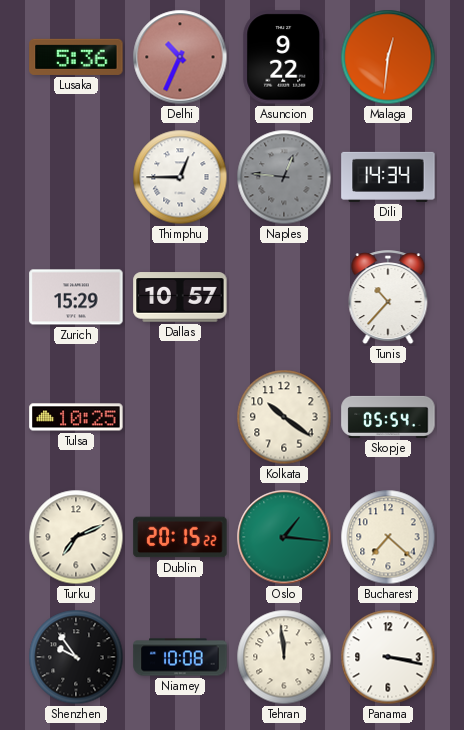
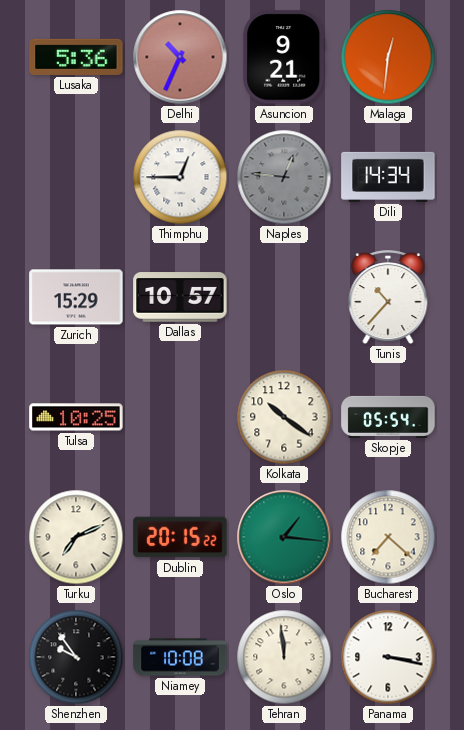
Asuncion: 9:22 -> 9:21
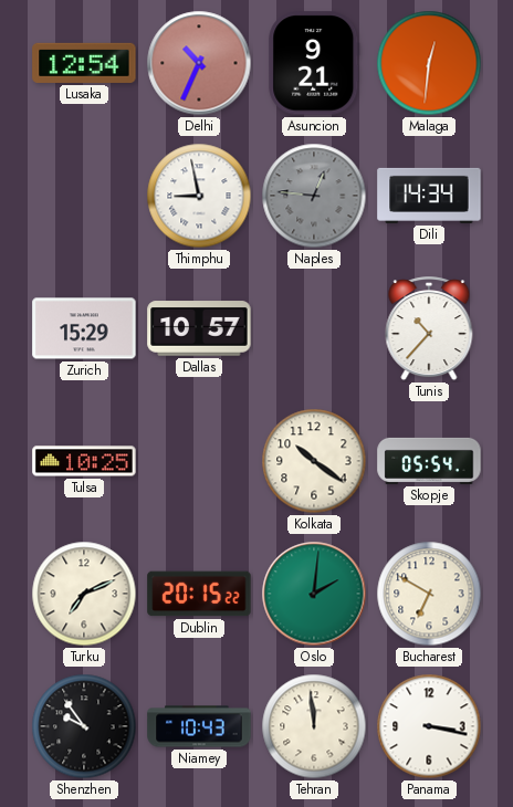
Lusaka: 5:36 -> 12:54
Thimphu: 12:45 -> 8:58
Oslo: 1:16 -> 2:01
Bucharest: 7:22 -> 6:50
Niamey: 10:08 -> 10:43
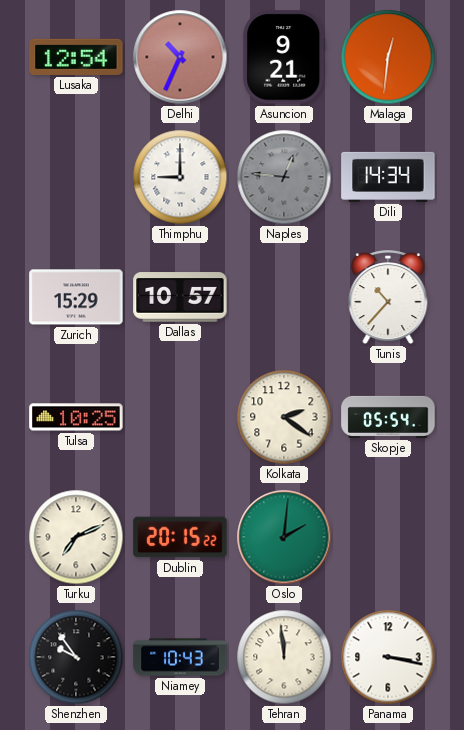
Thimphu: 8:58 -> 9:00
Kolkata: 10:21 -> 2:21
Bucharest: 6:50 -> none
